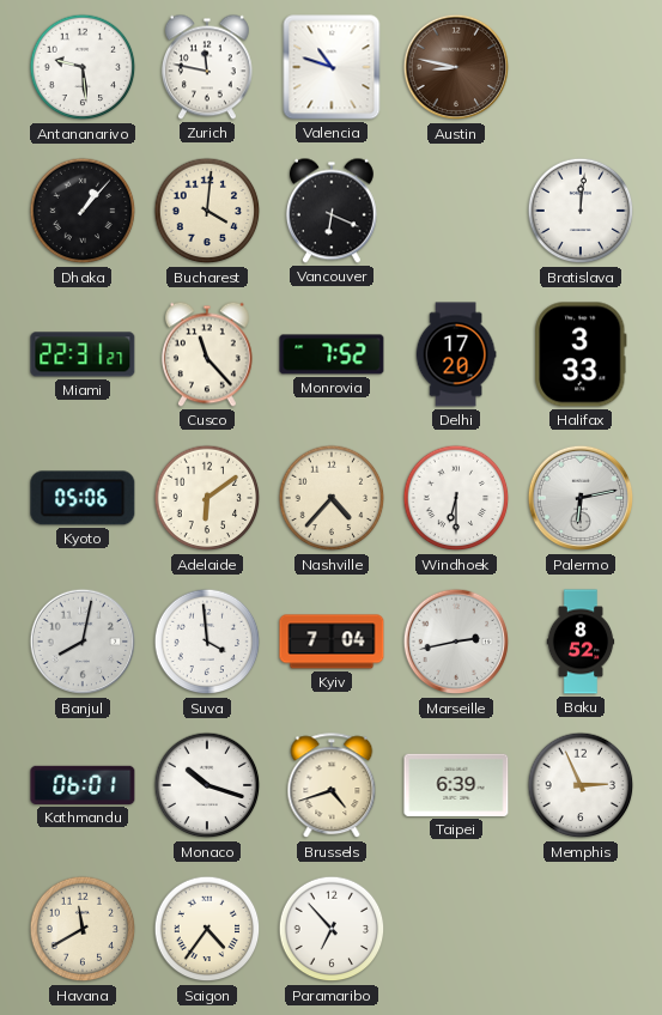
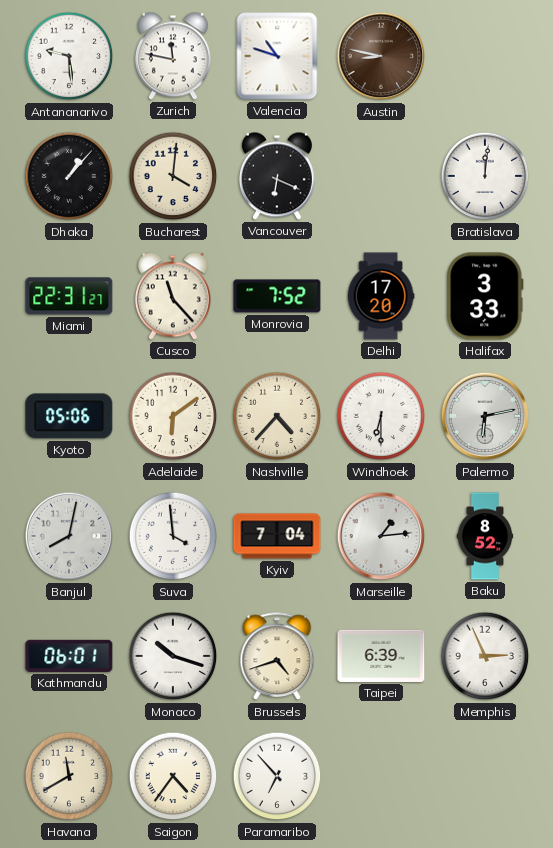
Marseille: 2:43 -> 1:14
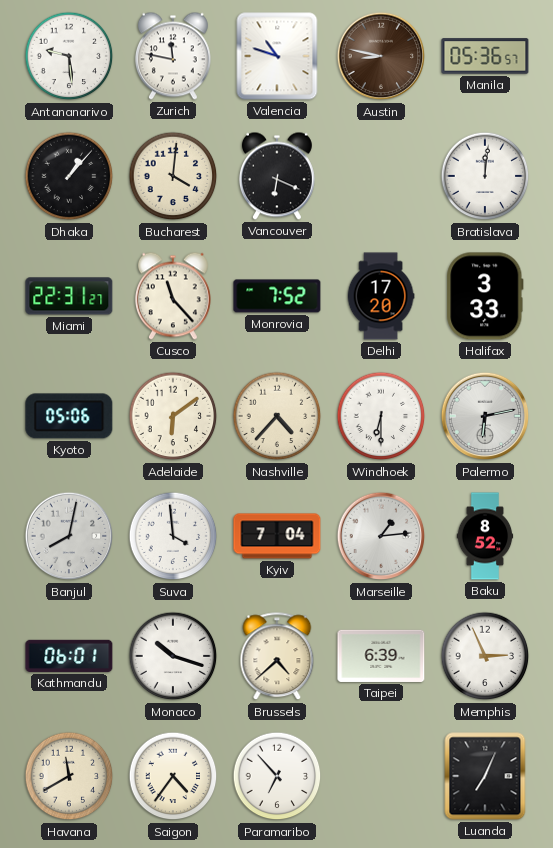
Manila: none -> 05:36
Brussels: 4:42 -> 4:38
Luanda: none -> 7:04
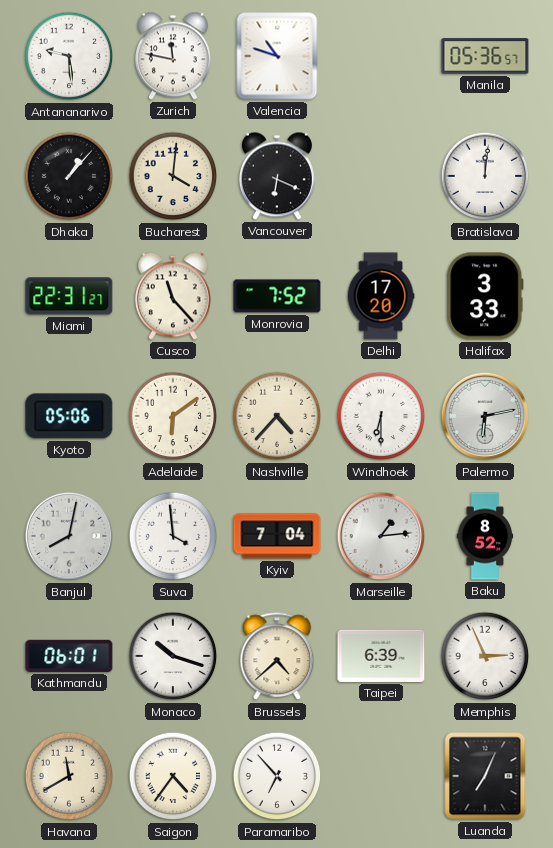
Austin: 8:47 -> none
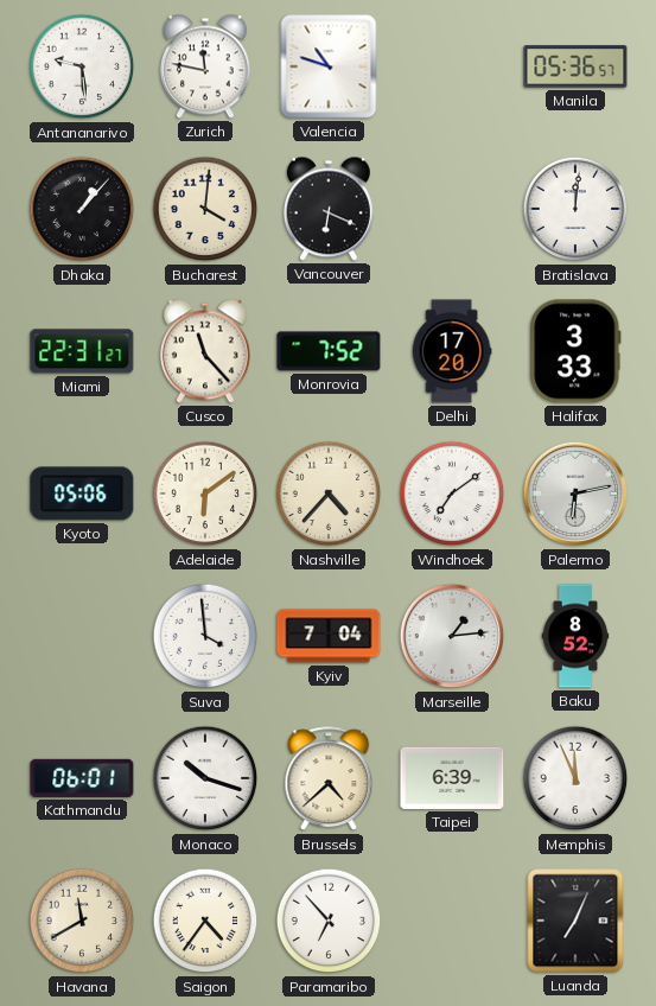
Windhoek: 6:30 -> 7:09
Banjul: 8:02 -> none
Memphis: 2:56 -> 11:56
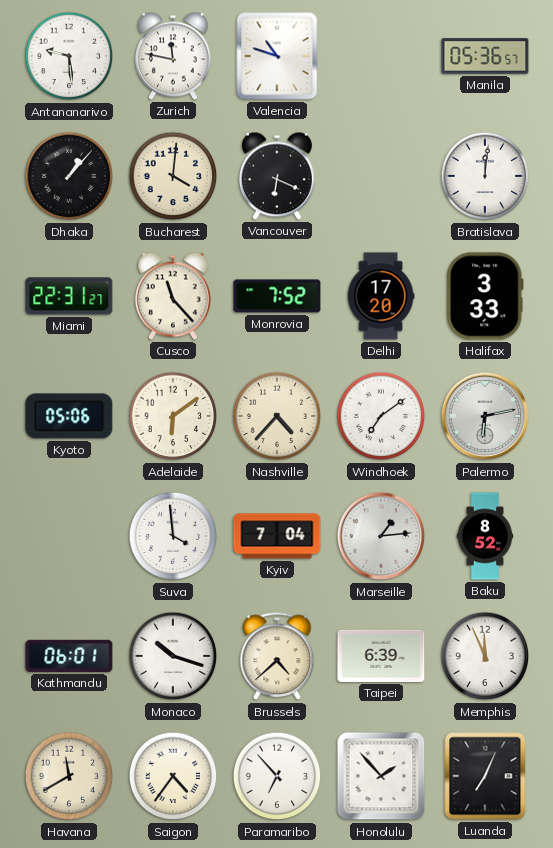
Honolulu: none -> 1:53
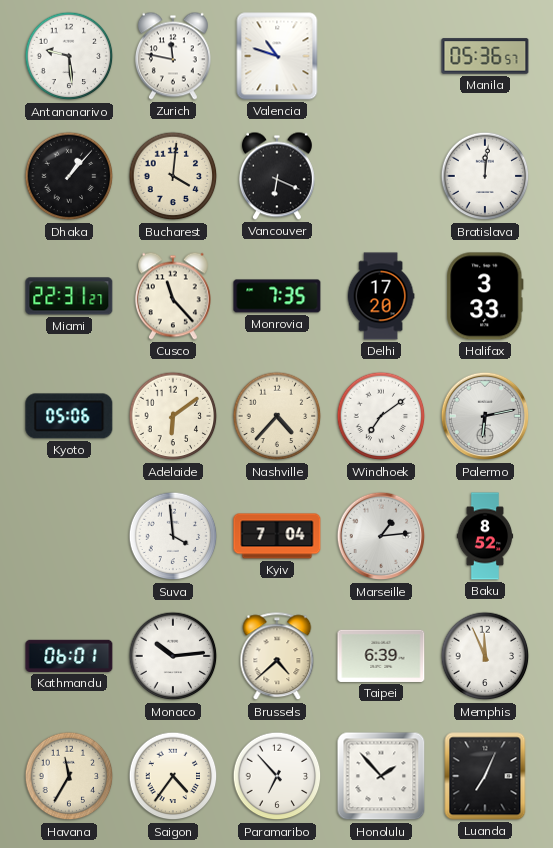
Monrovia: 7:52 -> 7:35
Monaco: 10:18 -> 10:14
Havana: 11:40 -> 11:35
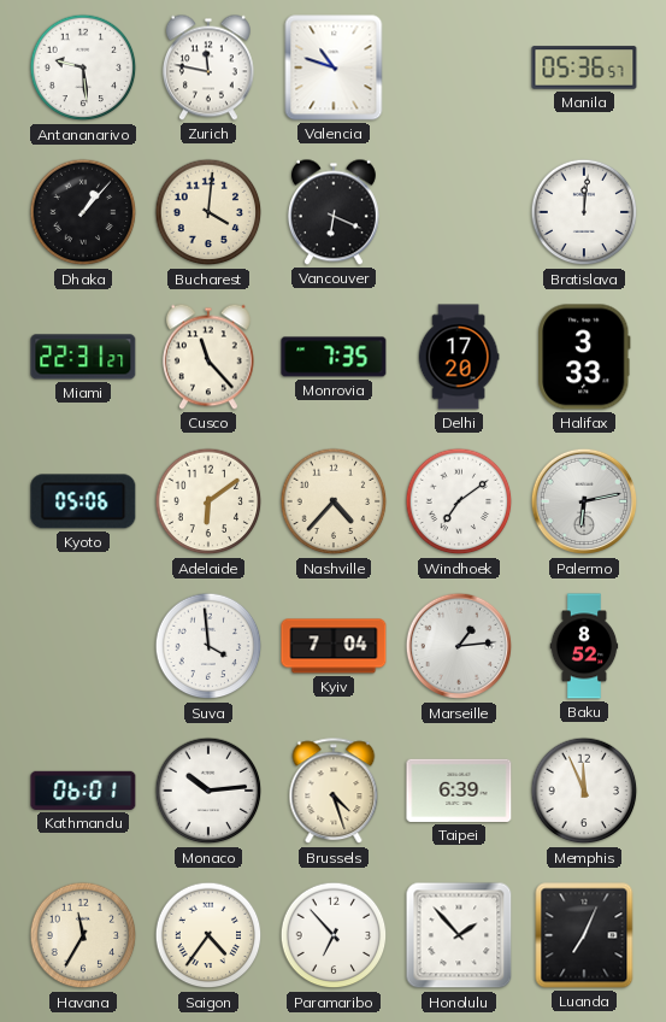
Brussels: 4:38 -> 4:27
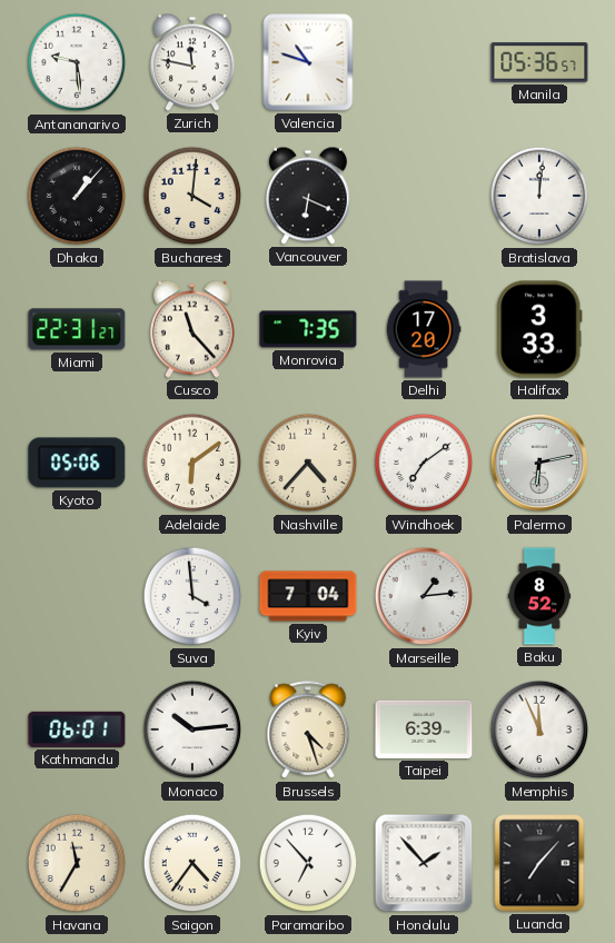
Luanda: 7:04 -> 7:07
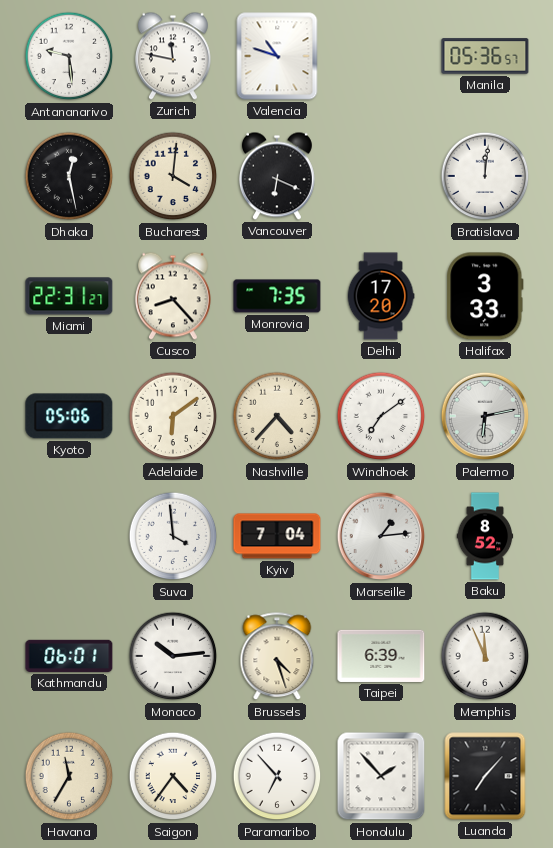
Dhaka: 1:07 -> 12:28
Cusco: 11:23 -> 8:23
